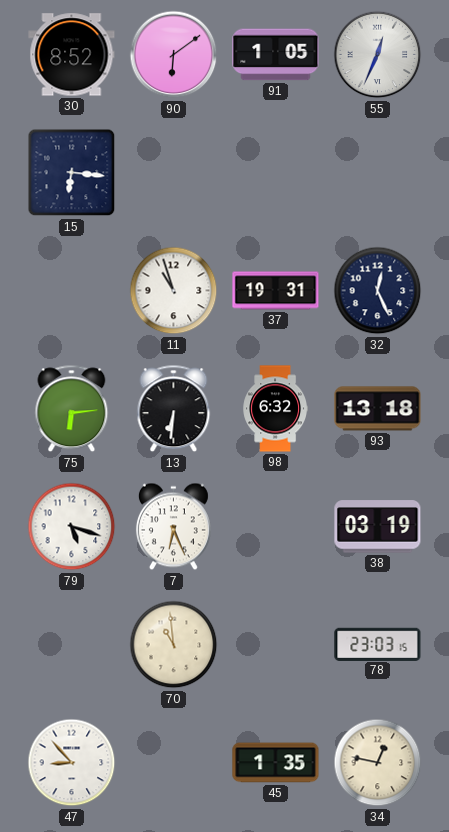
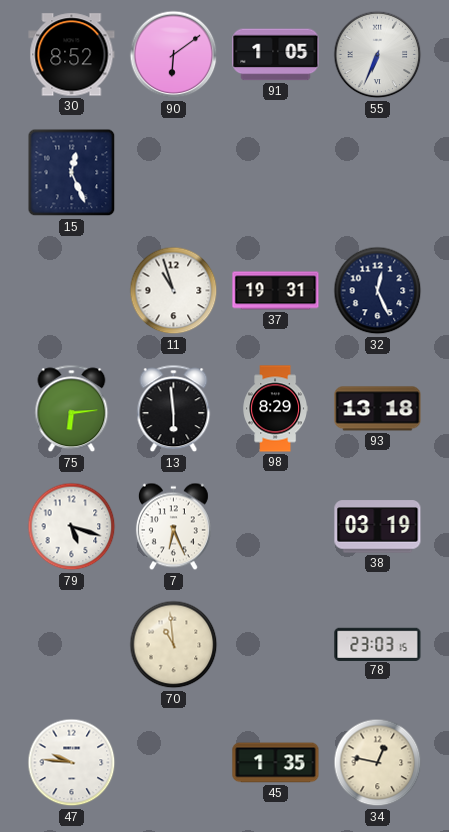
55: 12:34 -> 6:34
15: 6:16 -> 12:26
13: 6:31 -> 5:59
98: 6:32 -> 8:29
47: 8:53 -> 9:46
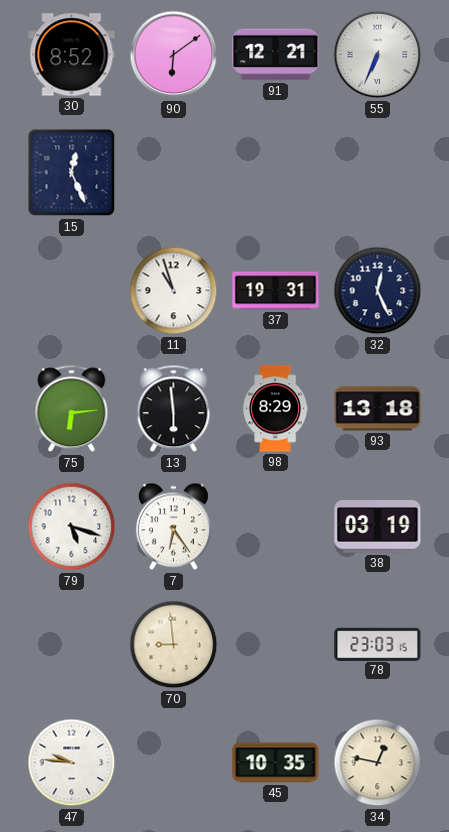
91: 1:05 -> 12:21
7: 6:26 -> 6:24
70: 10:59 -> 8:59
45: 1:35 -> 10:35
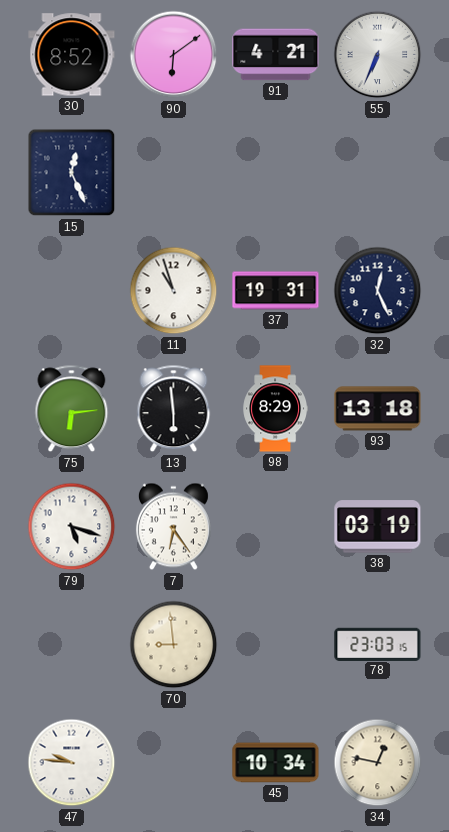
91: 12:21 -> 4:21
45: 10:35 -> 10:34
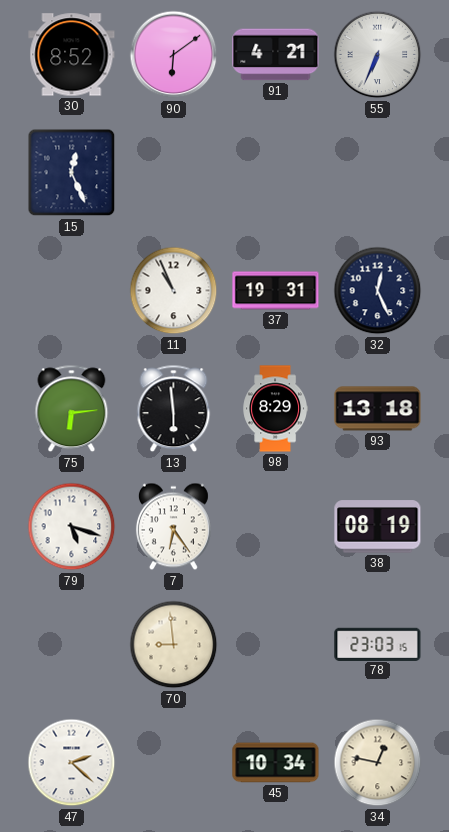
11: 10:57 -> 10:56
38: 03:19 -> 08:19
47: 9:46 -> 2:22
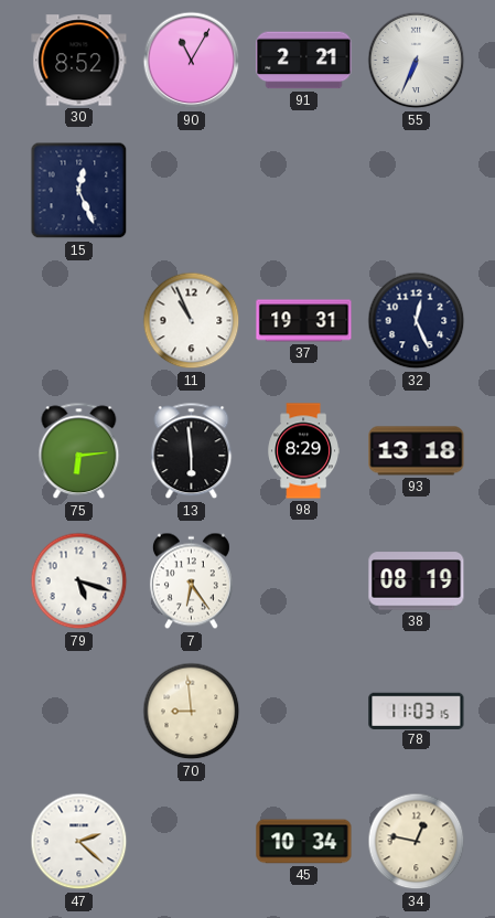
90: 6:09 -> 11:05
91: 4:21 -> 2:21
78: 23:03 -> 11:03
